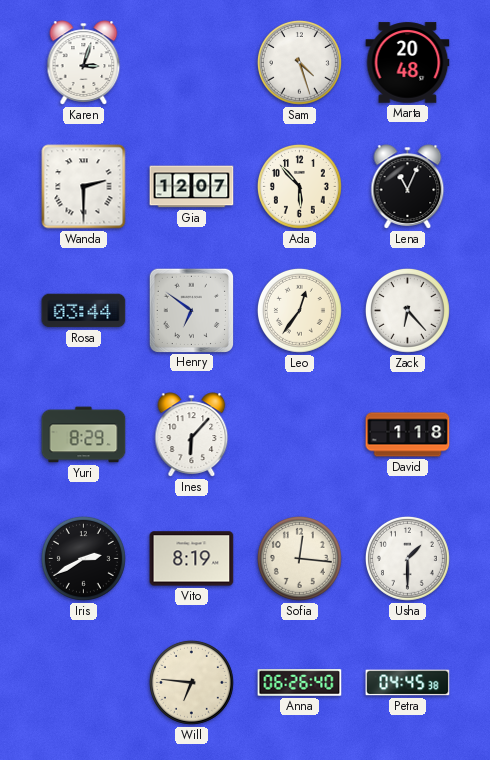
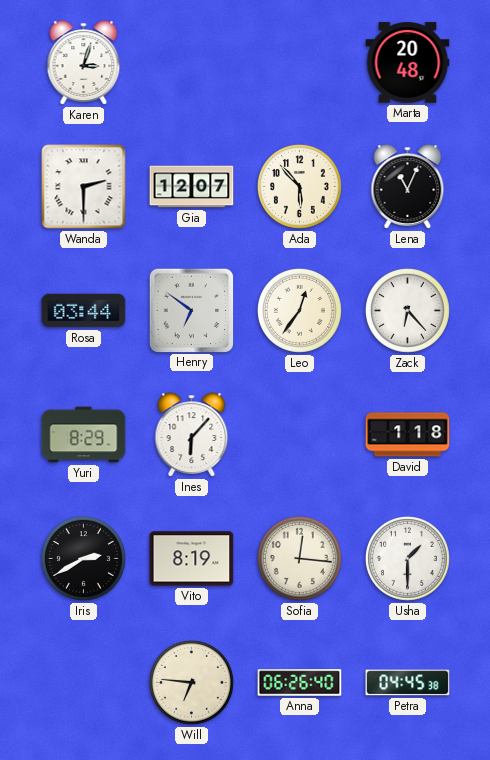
Sam: 4:27 -> none
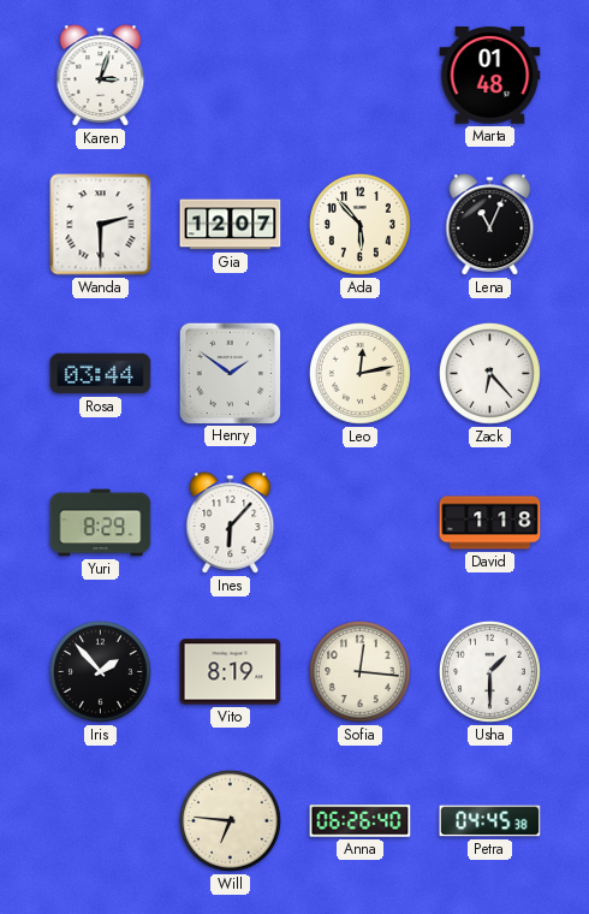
Marta: 20:48 -> 01:48
Henry: 6:51 -> 1:51
Leo: 12:36 -> 12:13
Iris: 2:40 -> 1:53
